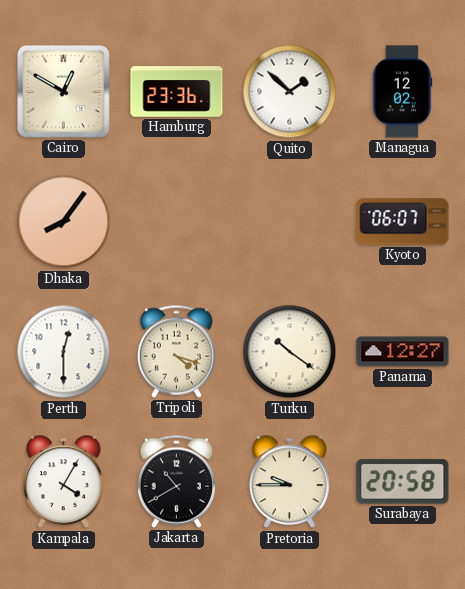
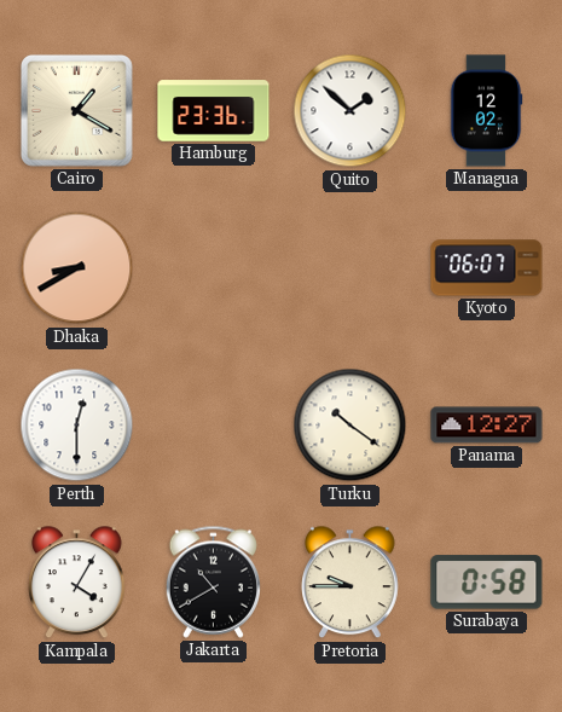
Cairo: 12:50 -> 1:20
Dhaka: 8:06 -> 8:40
Tripoli: 4:18 -> none
Surabaya: 20:58 -> 0:58
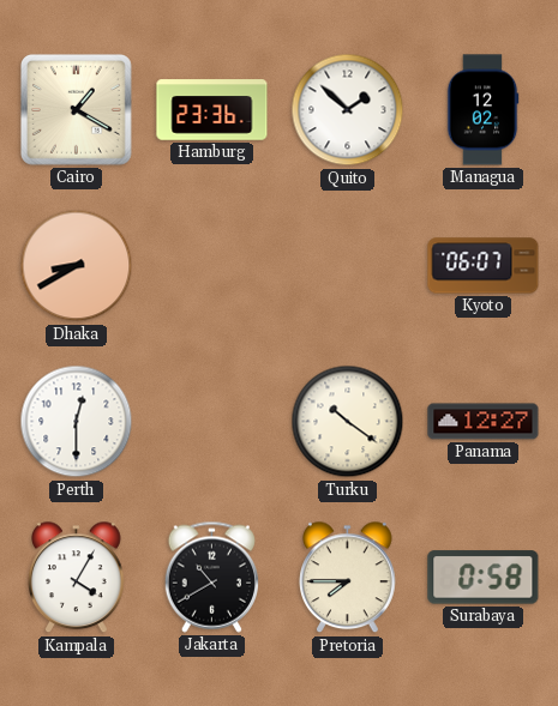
Pretoria: 9:45 -> 7:45
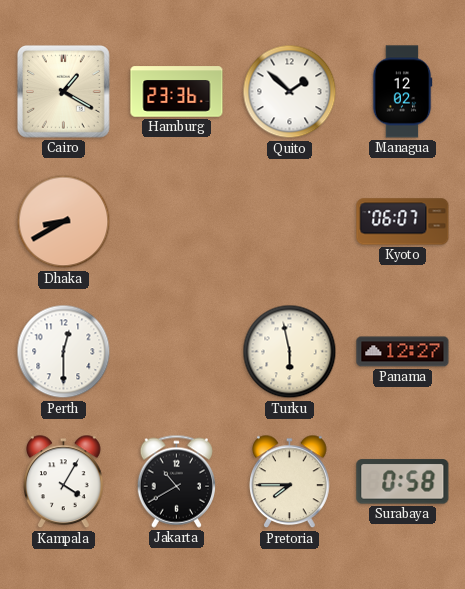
Turku: 10:21 -> 5:58
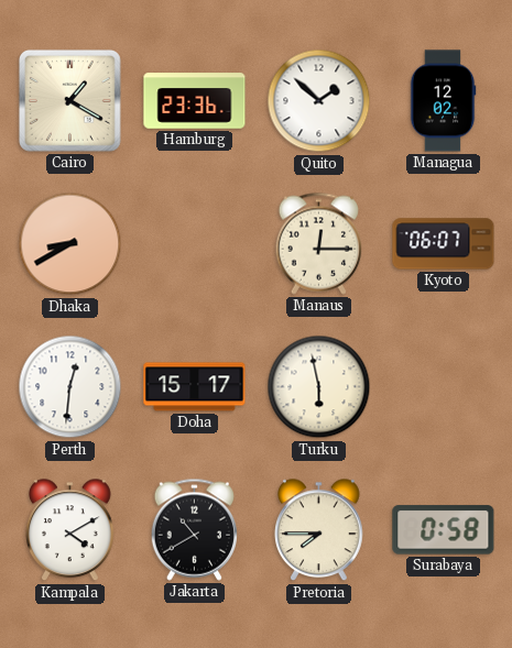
Manaus: none -> 12:15
Perth: 12:30 -> 12:31
Doha: none -> 15:17
Panama: 12:27 -> none
Kampala: 4:05 -> 4:10
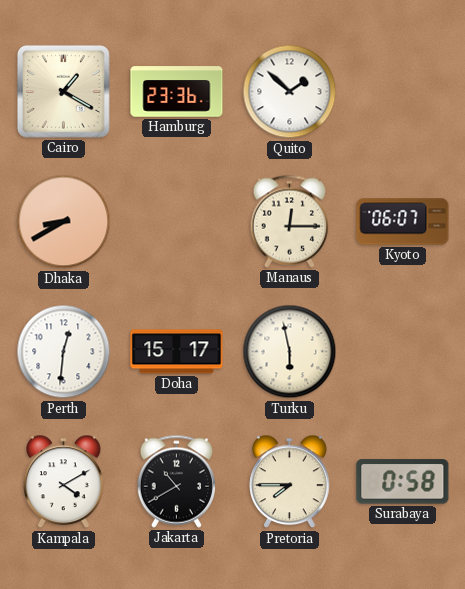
Managua: 12:02 -> none
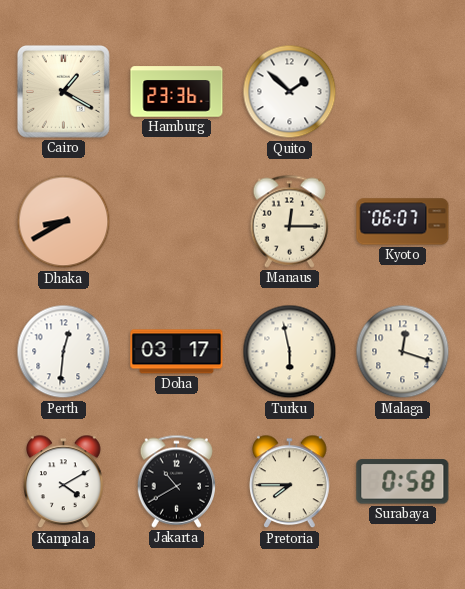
Doha: 15:17 -> 03:17
Malaga: none -> 12:18
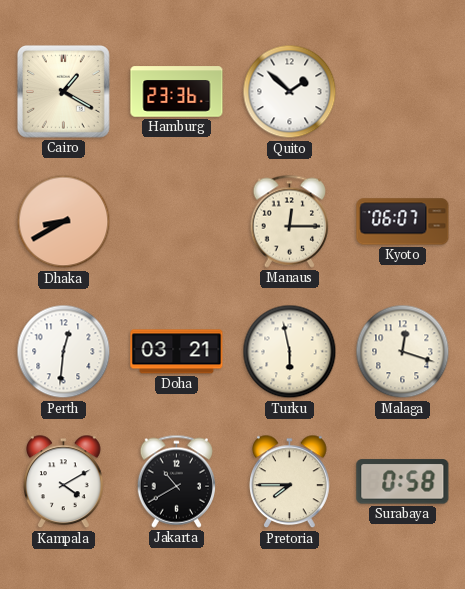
Doha: 03:17 -> 03:21
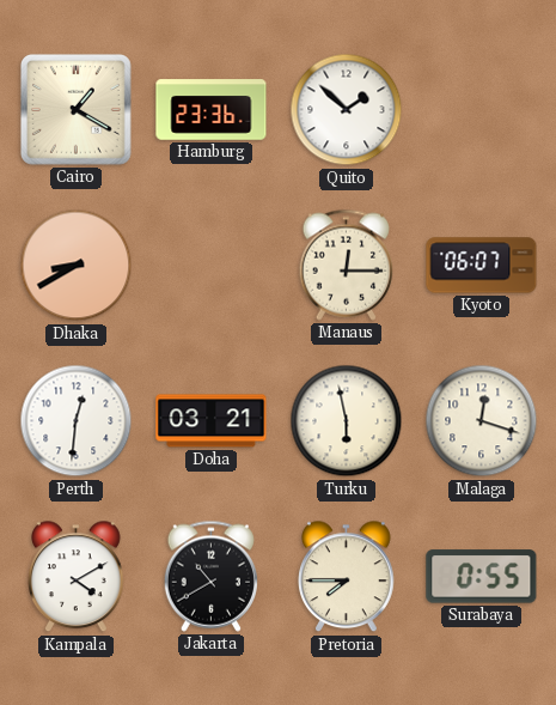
Surabaya: 0:58 -> 0:55
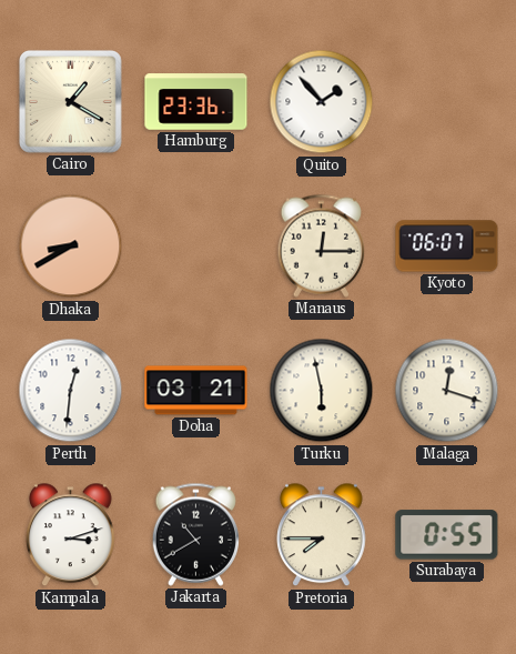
Quito: 1:52 -> 1:53
Kampala: 4:10 -> 3:12
